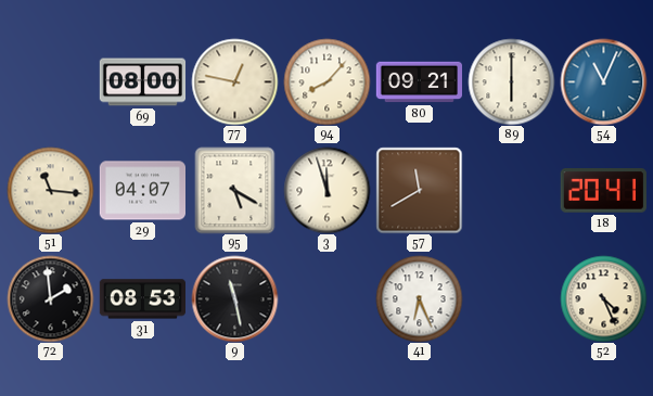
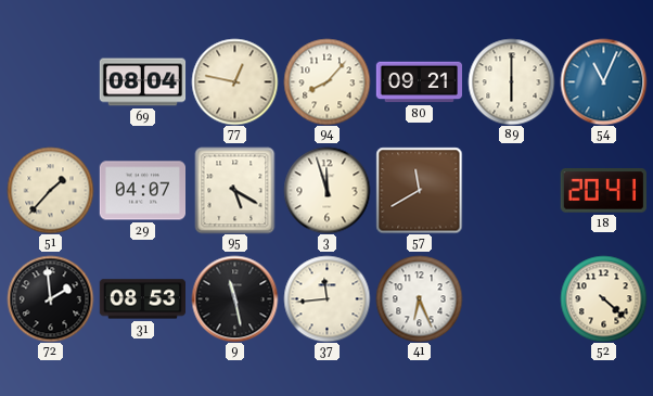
69: 08:00 -> 08:04
51: 11:16 -> 1:37
37: none -> 11:44
52: 4:26 -> 4:22
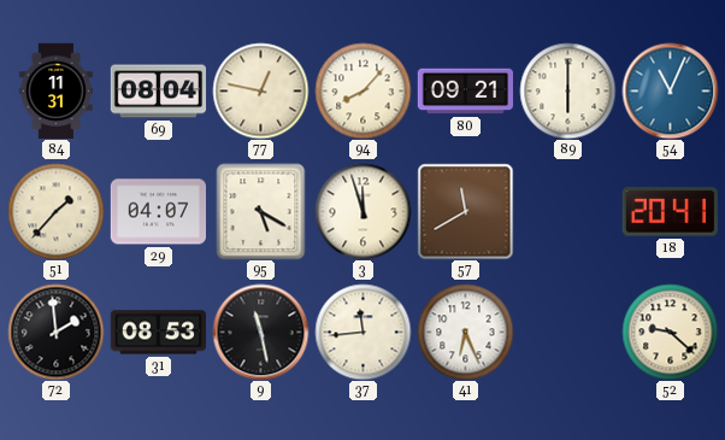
84: none -> 11:31
52: 4:22 -> 9:22
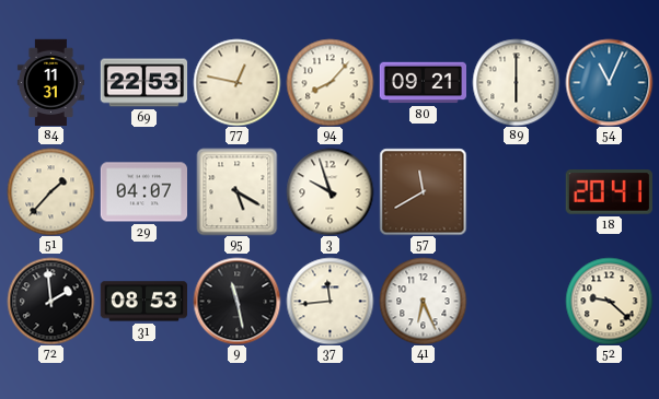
69: 08:04 -> 22:53
3: 11:57 -> 9:57
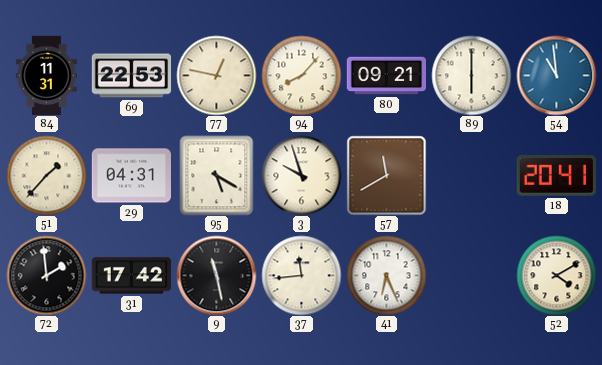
54: 11:04 -> 10:59
29: 04:07 -> 04:31
31: 08:53 -> 17:42
52: 9:22 -> 4:10
